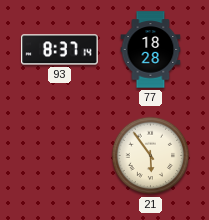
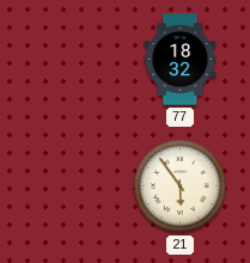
93: 8:37 -> none
77: 18:28 -> 18:32
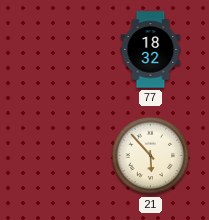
21: 5:54 -> 5:53
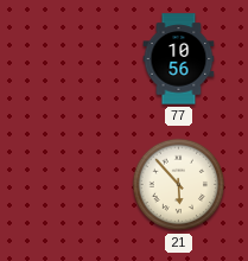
77: 18:32 -> 10:56
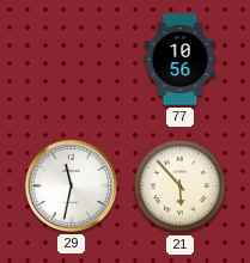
29: none -> 11:32
